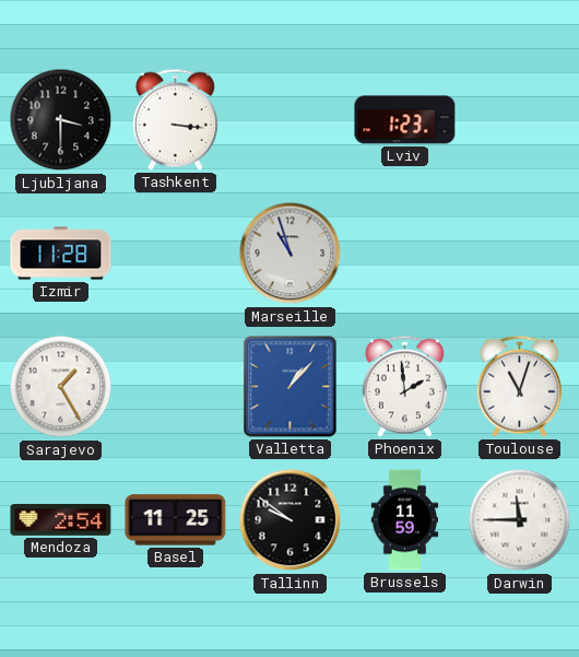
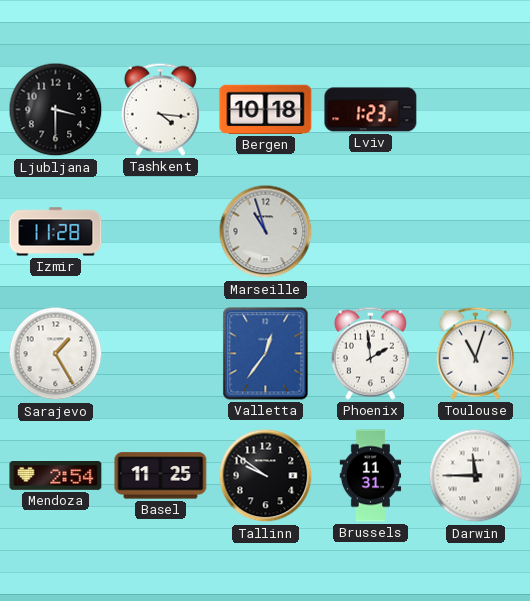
Tashkent: 3:16 -> 4:16
Bergen: none -> 10:18
Valletta: 1:07 -> 12:36
Brussels: 11:59 -> 11:31
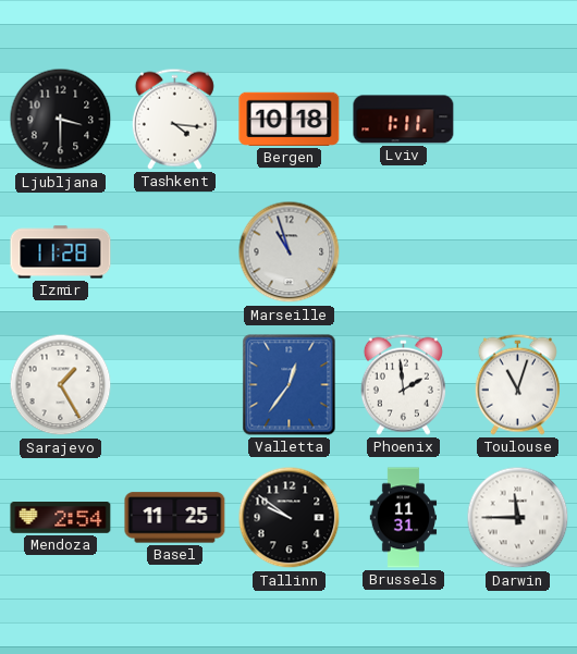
Lviv: 1:23 -> 1:11
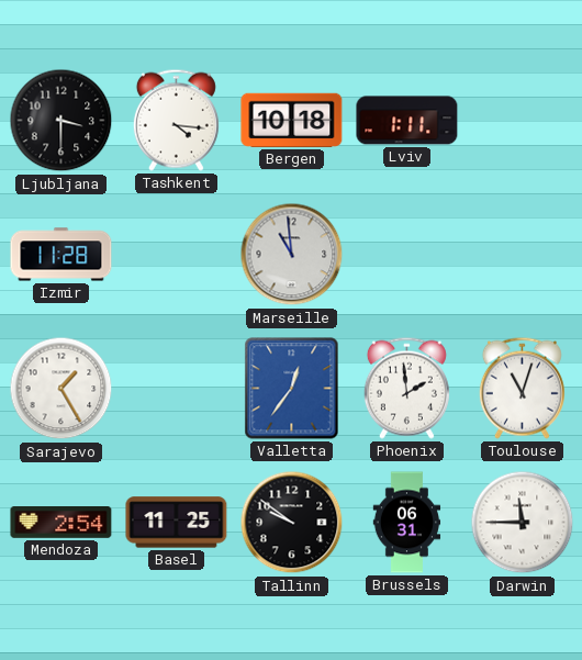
Marseille: 10:57 -> 10:59
Brussels: 11:31 -> 06:31
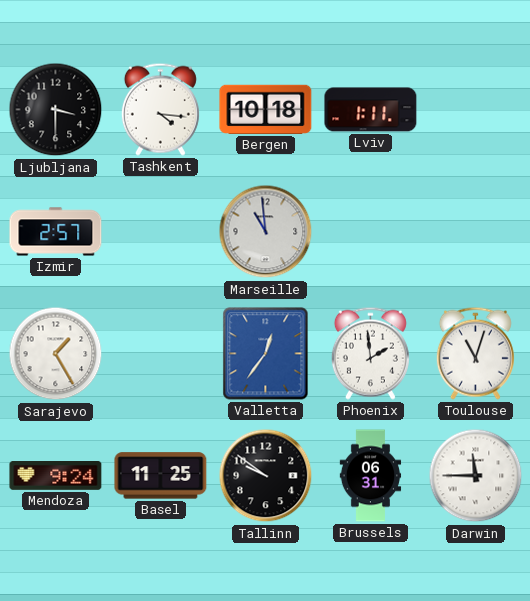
Izmir: 11:28 -> 2:57
Mendoza: 2:54 -> 9:24
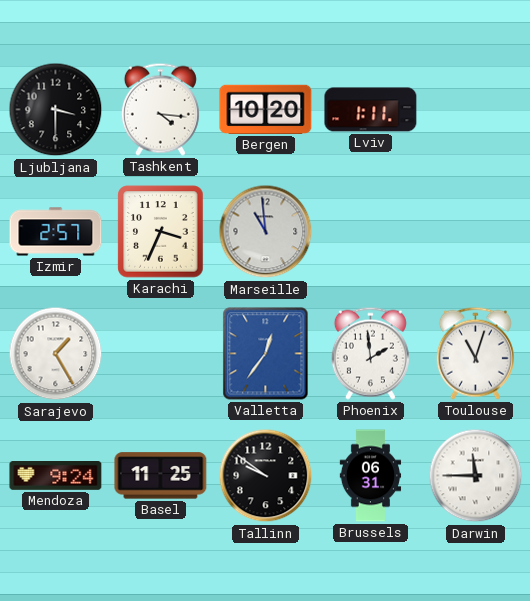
Bergen: 10:18 -> 10:20
Karachi: none -> 3:34
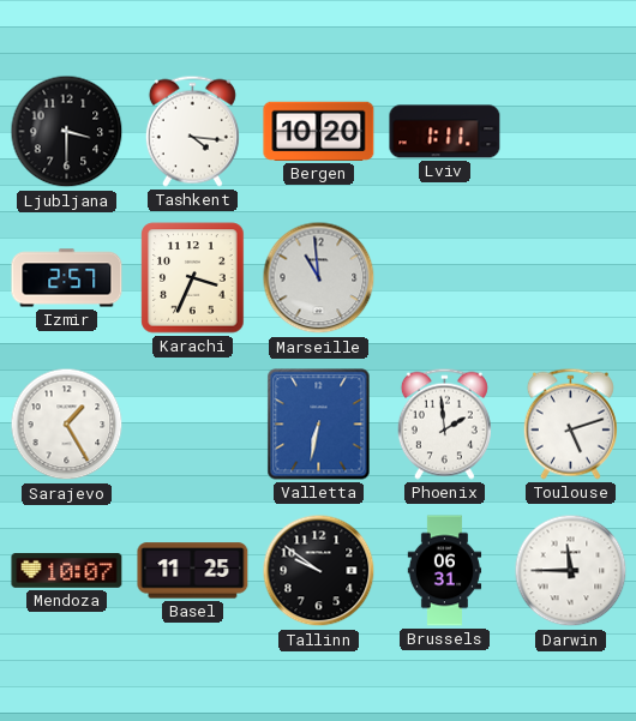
Valletta: 12:36 -> 6:32
Toulouse: 11:03 -> 5:12
Mendoza: 9:24 -> 10:07
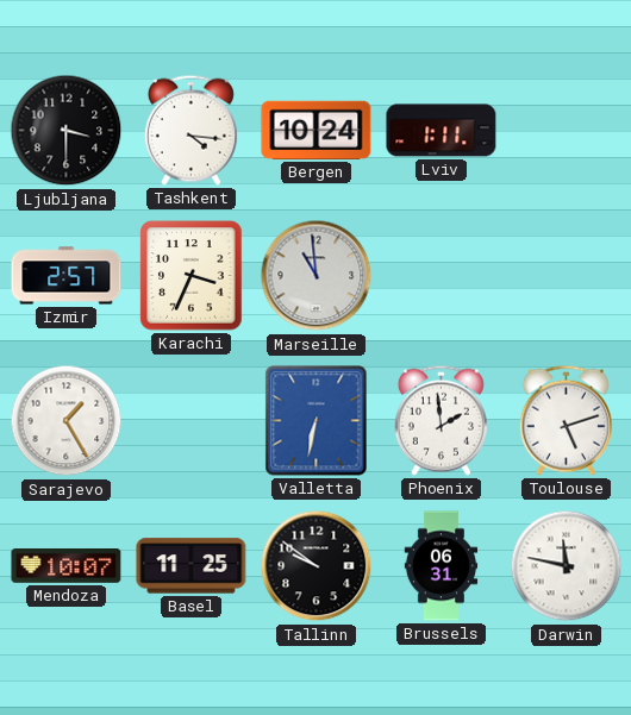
Bergen: 10:20 -> 10:24
Darwin: 11:45 -> 11:47
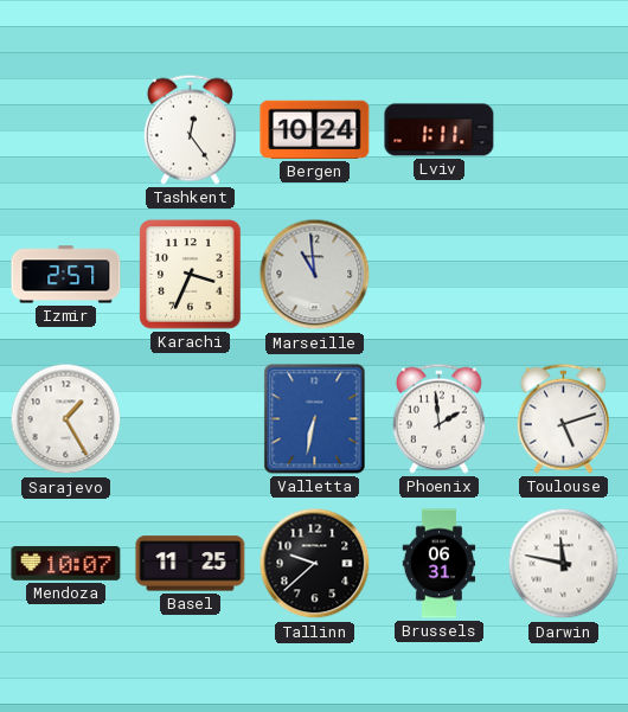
Ljubljana: 3:30 -> none
Tashkent: 4:16 -> 12:24
Tallinn: 9:51 -> 9:38
